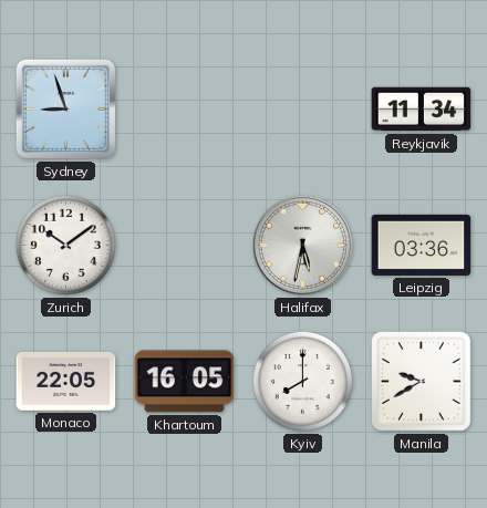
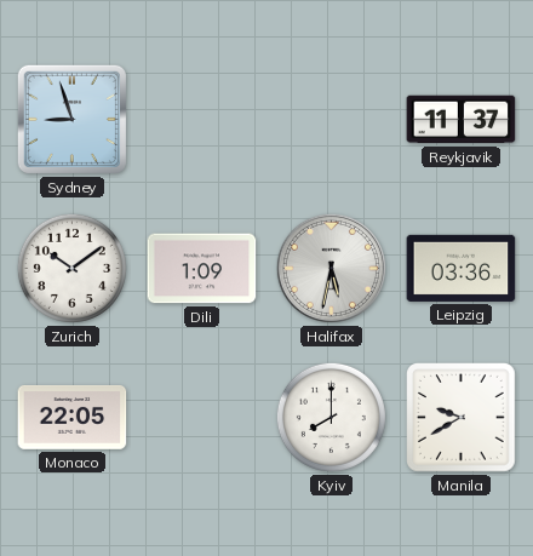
Reykjavik: 11:34 -> 11:37
Dili: none -> 1:09
Khartoum: 16:05 -> none
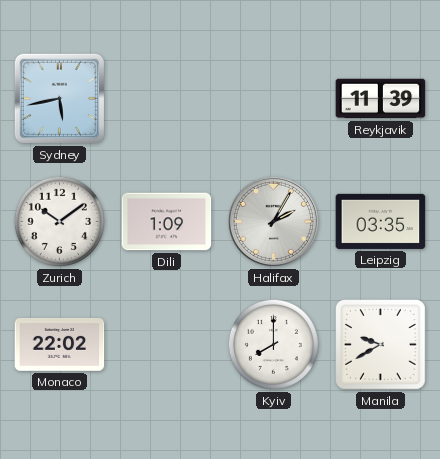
Sydney: 8:57 -> 5:43
Reykjavik: 11:37 -> 11:39
Halifax: 5:32 -> 2:05
Leipzig: 03:36 -> 03:35
Monaco: 22:05 -> 22:02
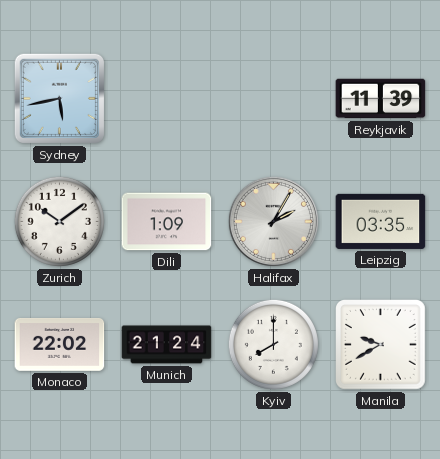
Munich: none -> 21:24
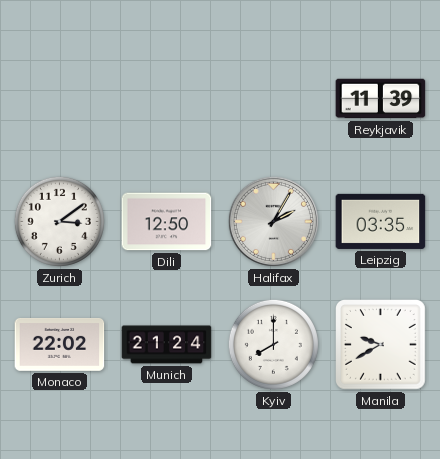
Sydney: 5:43 -> none
Zurich: 10:09 -> 3:09
Dili: 1:09 -> 12:50
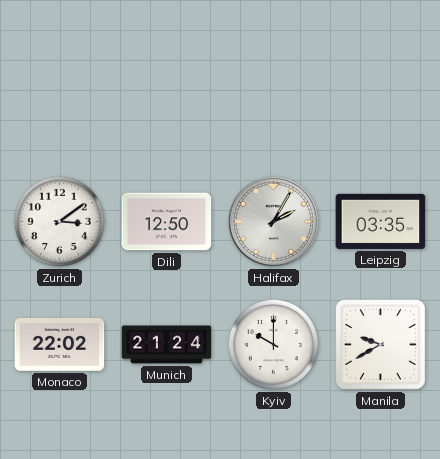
Reykjavik: 11:39 -> none
Kyiv: 8:00 -> 10:00
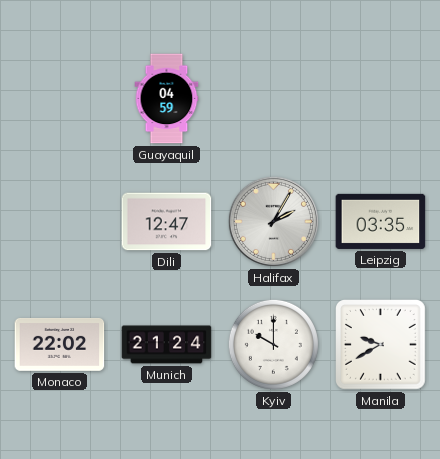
Guayaquil: none -> 04:59
Zurich: 3:09 -> none
Dili: 12:50 -> 12:47
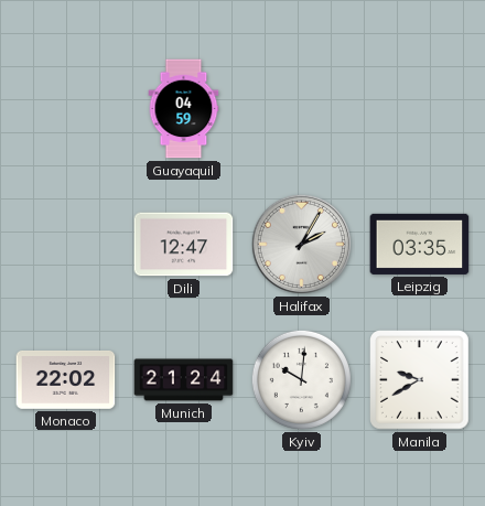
Kyiv: 10:00 -> 10:01
